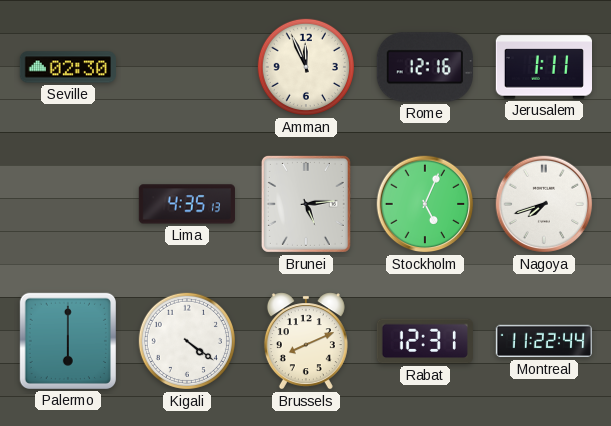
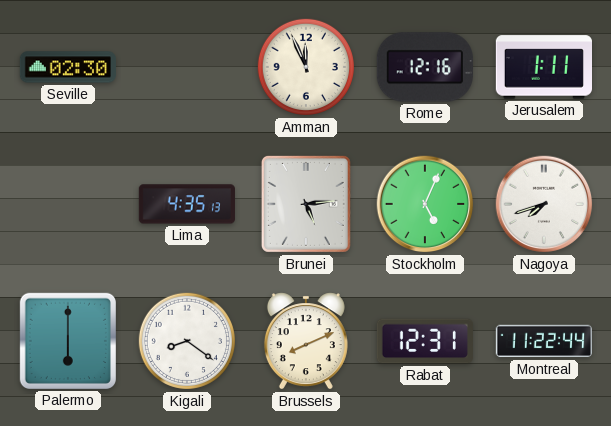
Kigali: 4:21 -> 8:21
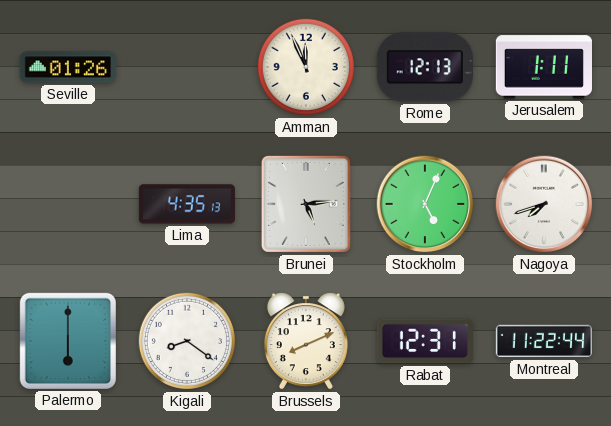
Seville: 02:30 -> 01:26
Rome: 12:16 -> 12:13
